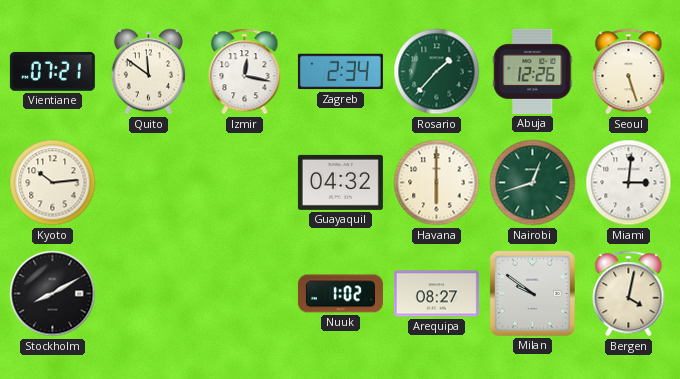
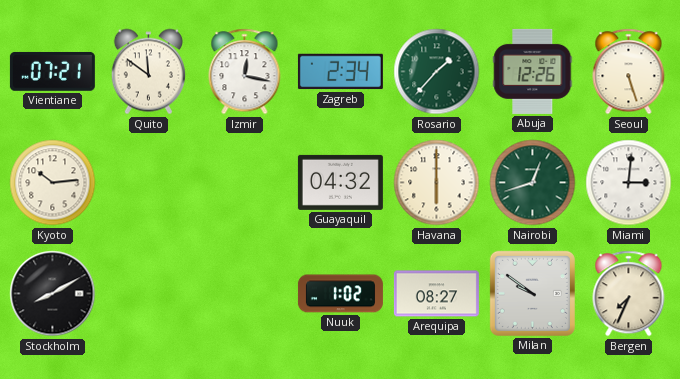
Bergen: 4:02 -> 7:34
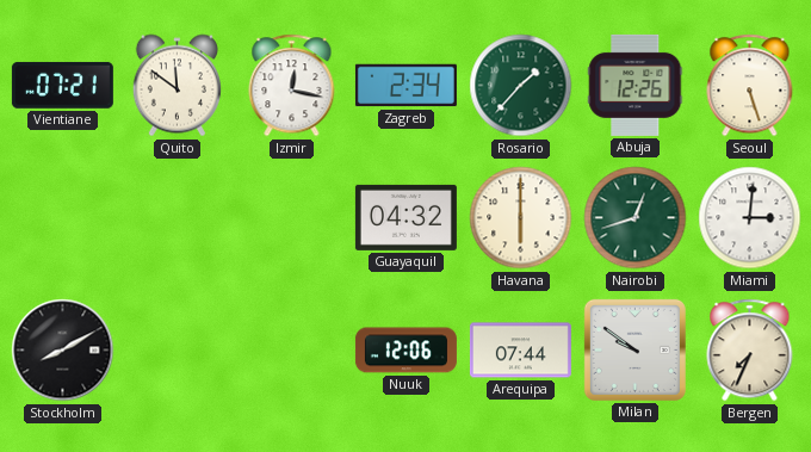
Kyoto: 10:14 -> none
Nuuk: 1:02 -> 12:06
Arequipa: 08:27 -> 07:44
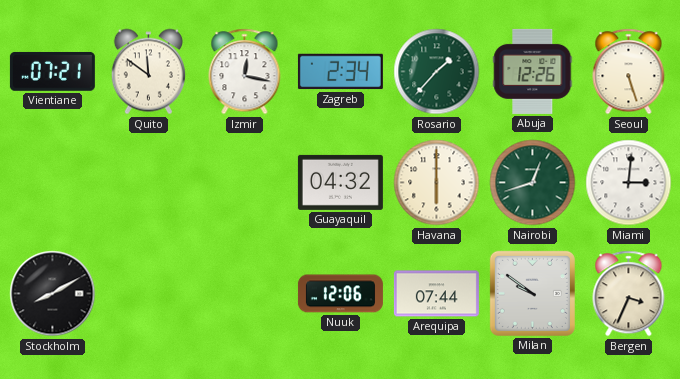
Bergen: 7:34 -> 3:34
